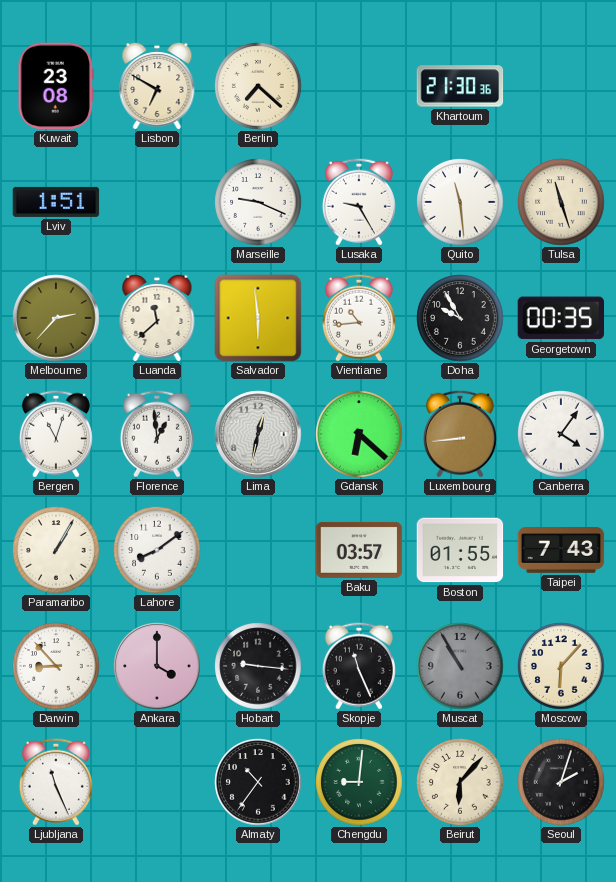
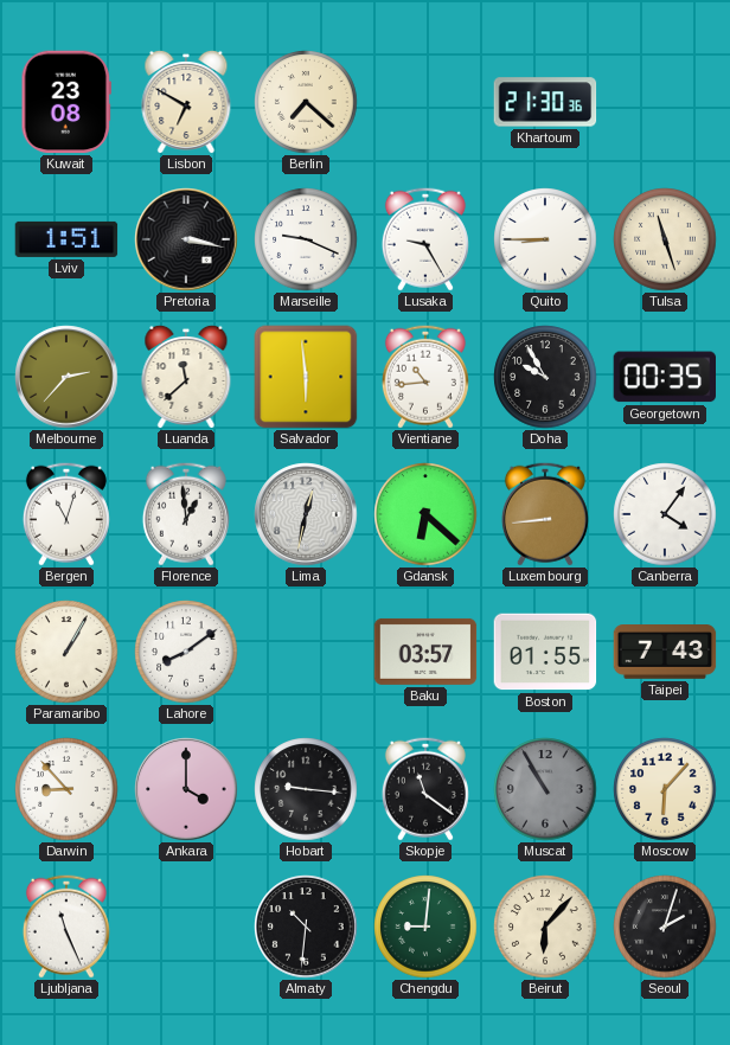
Pretoria: none -> 3:17
Quito: 11:29 -> 8:45
Skopje: 11:26 -> 11:21
Almaty: 10:36 -> 10:31
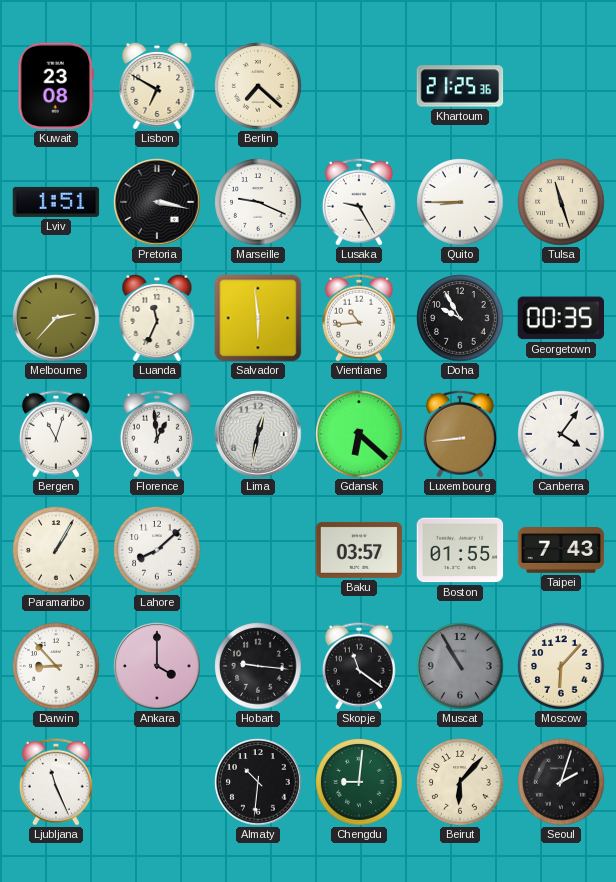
Khartoum: 21:30 -> 21:25
Luanda: 11:38 -> 11:34
Lahore: 8:09 -> 8:08
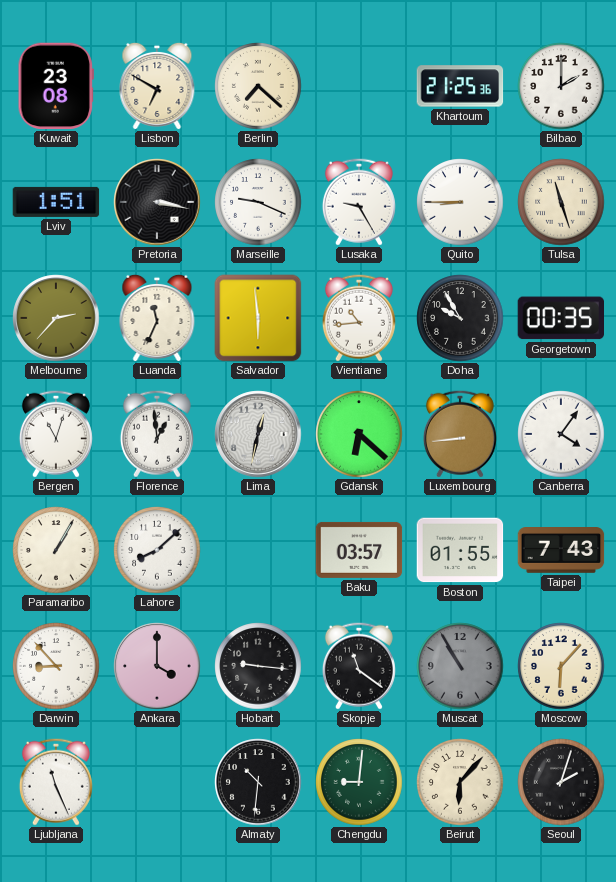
Bilbao: none -> 2:00
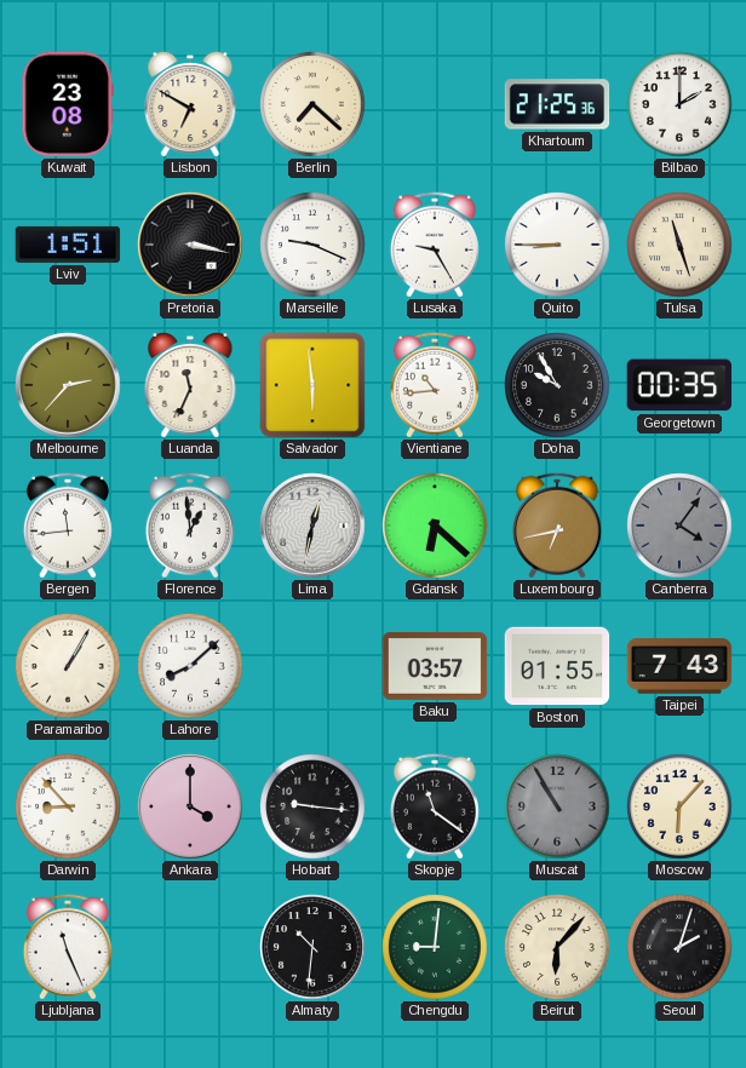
Bergen: 11:03 -> 11:44
Luxembourg: 8:44 -> 6:43
Canberra dial: white -> grey
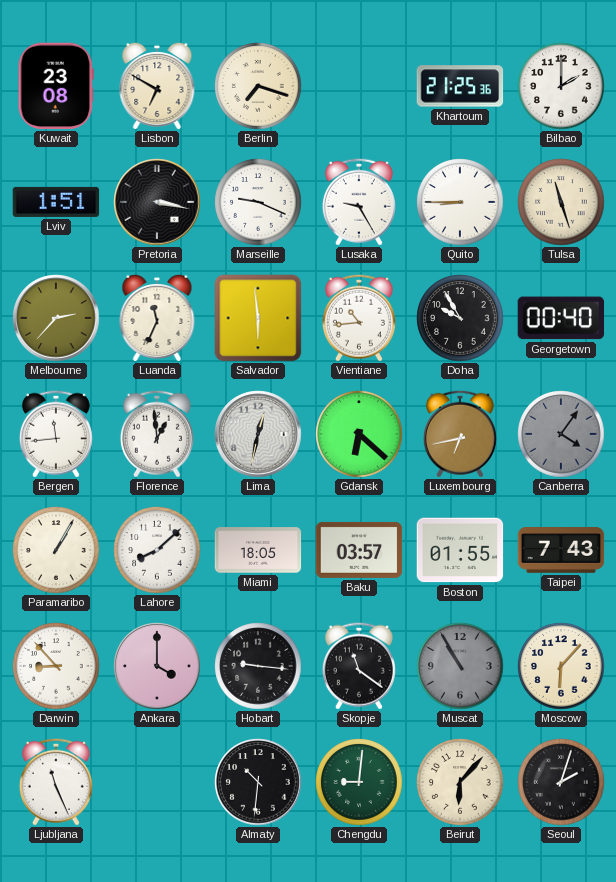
Berlin: 7:22 -> 7:18
Georgetown: 00:35 -> 00:40
Miami: none -> 18:05
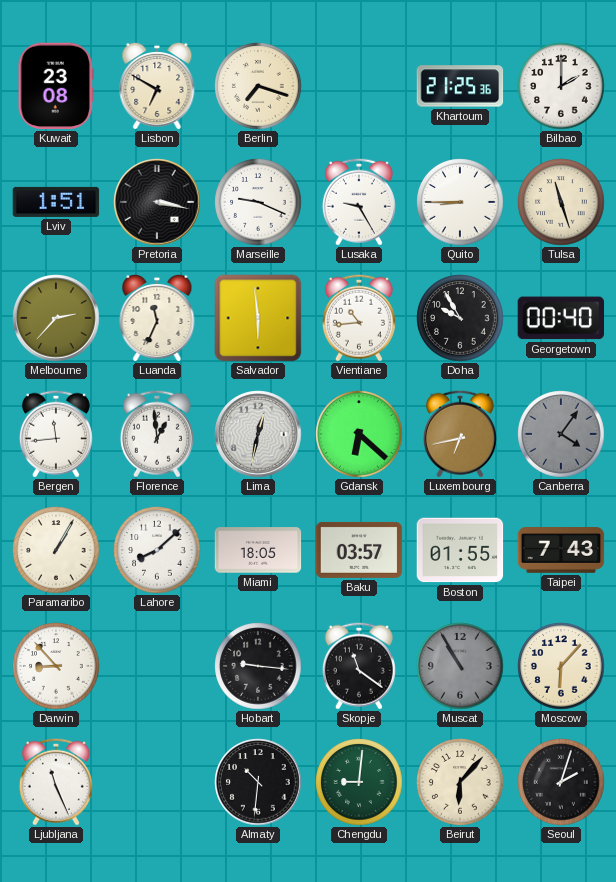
Ankara: 4:00 -> none
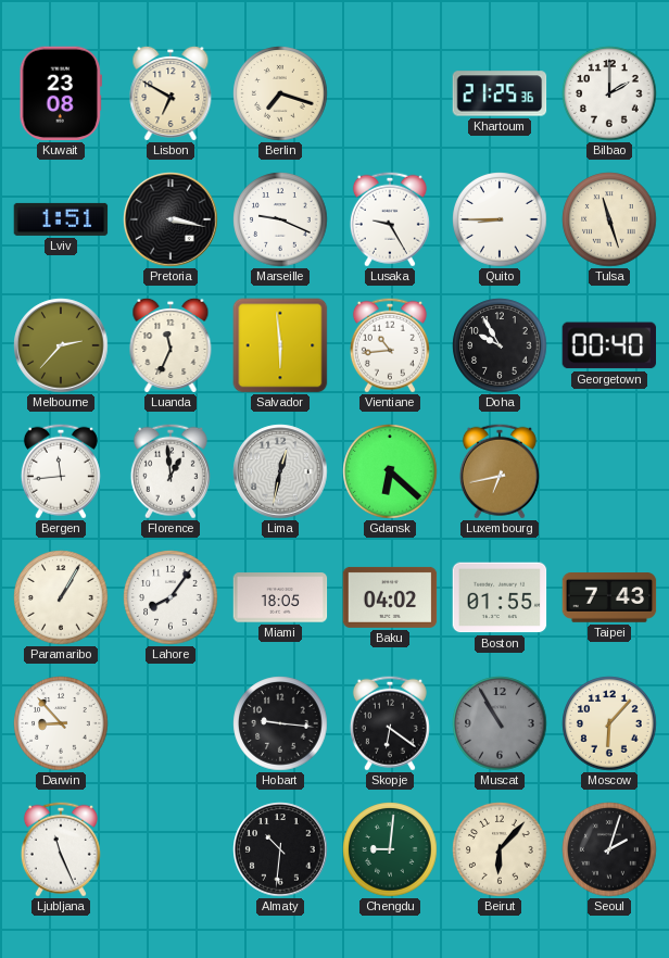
Canberra: 4:06 -> none
Lahore: 8:08 -> 8:06
Baku: 03:57 -> 04:02
Skopje: 11:21 -> 6:21
